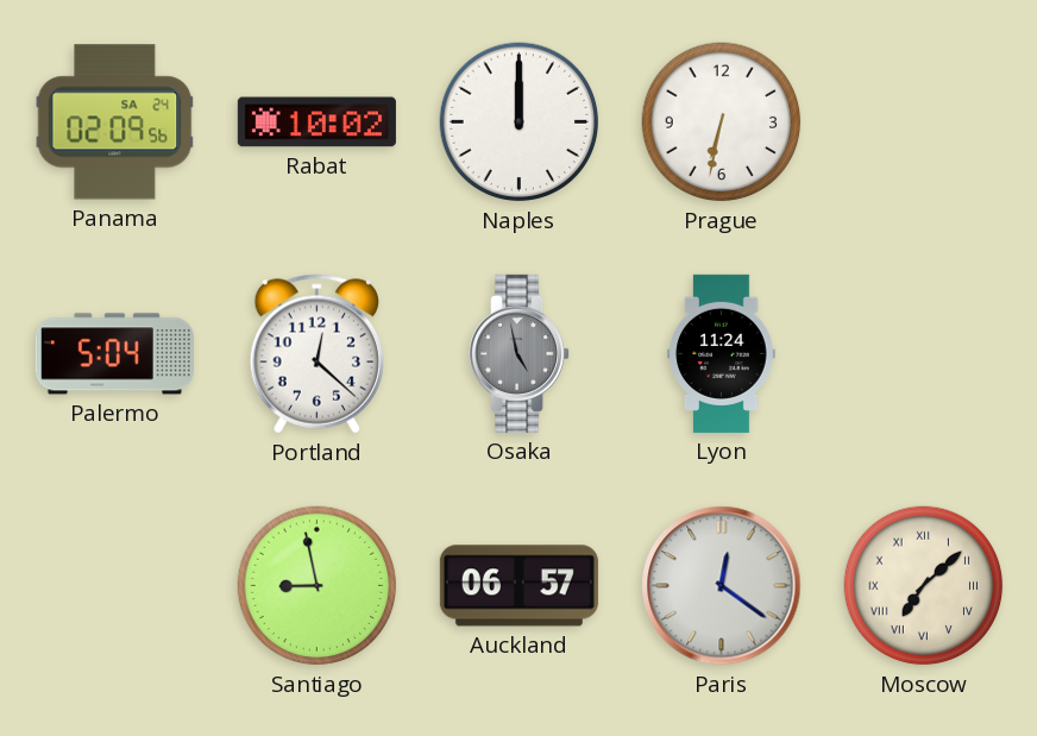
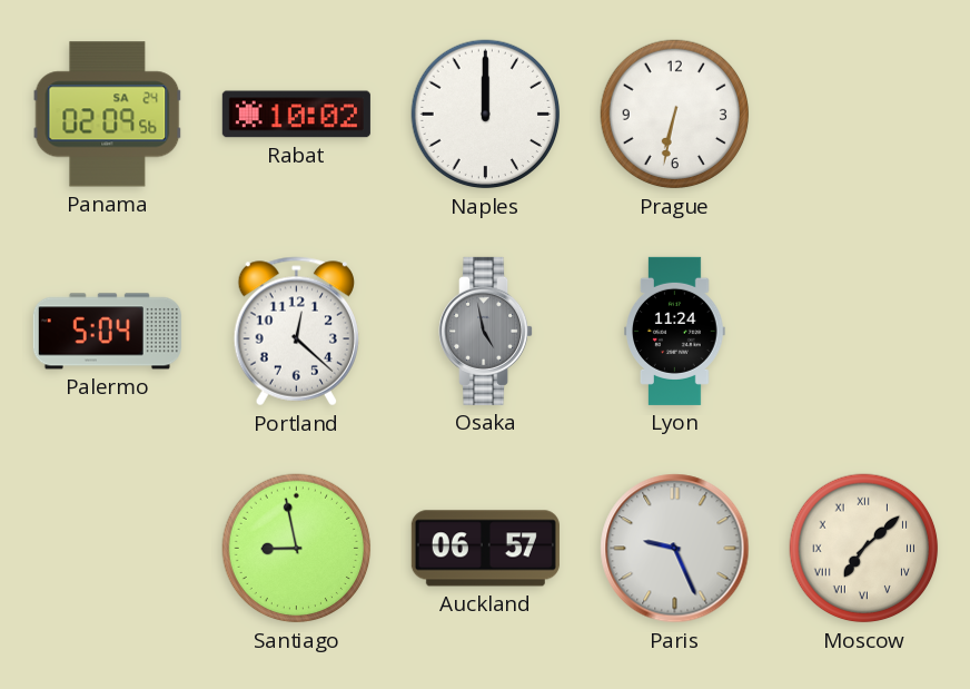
Paris: 12:21 -> 9:26
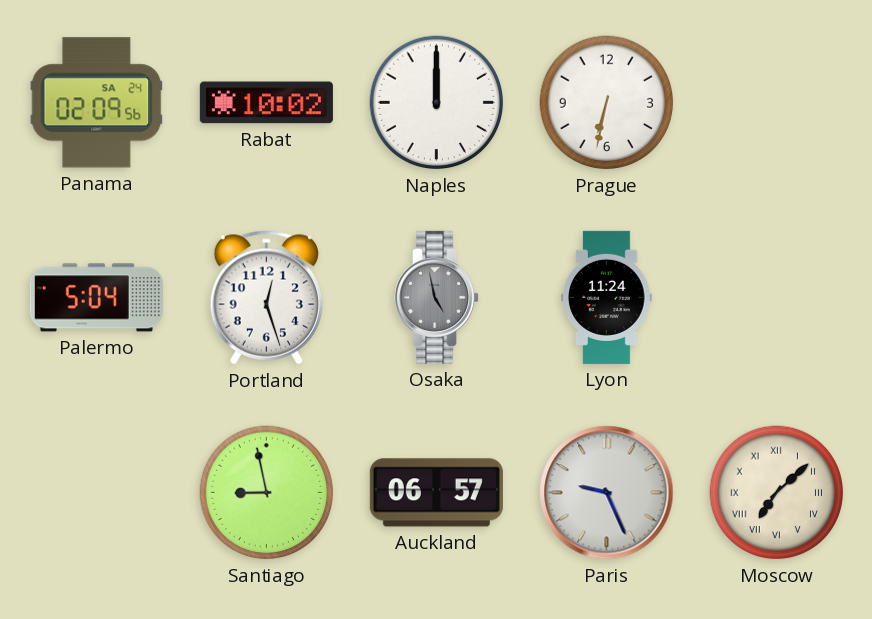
Portland: 12:22 -> 12:27
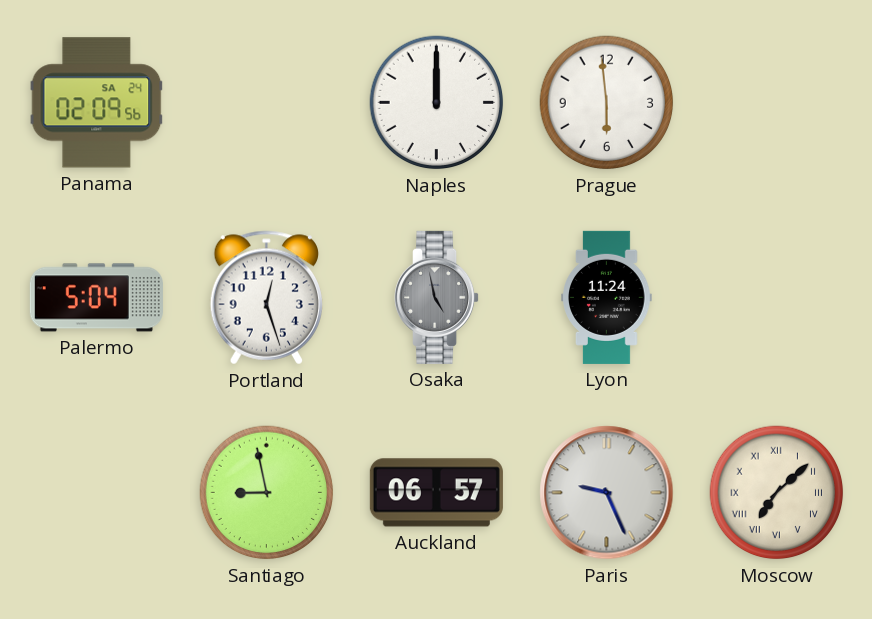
Rabat: 10:02 -> none
Prague: 6:32 -> 5:59
